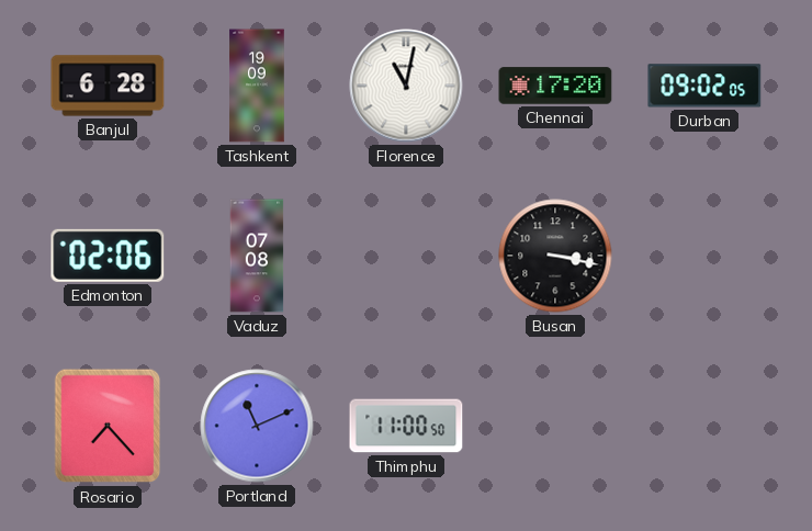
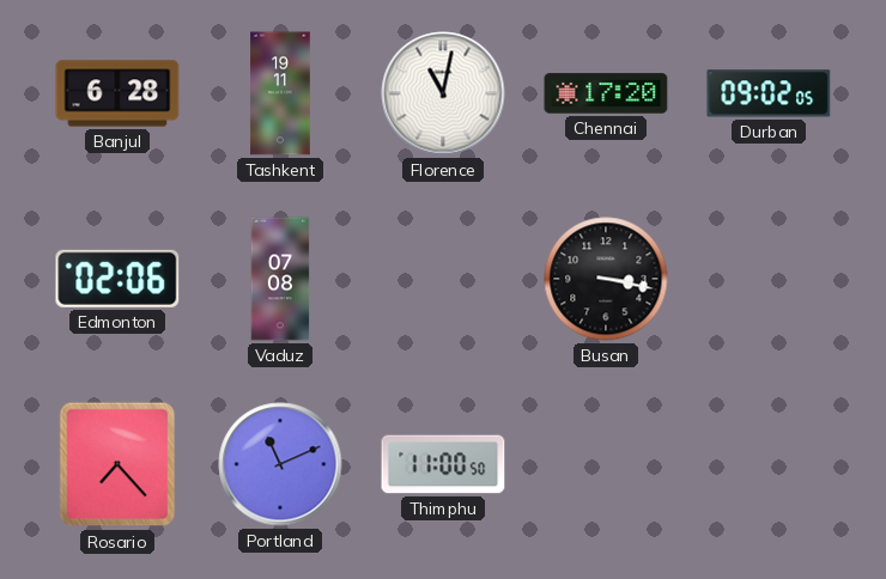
Tashkent: 19:09 -> 19:11
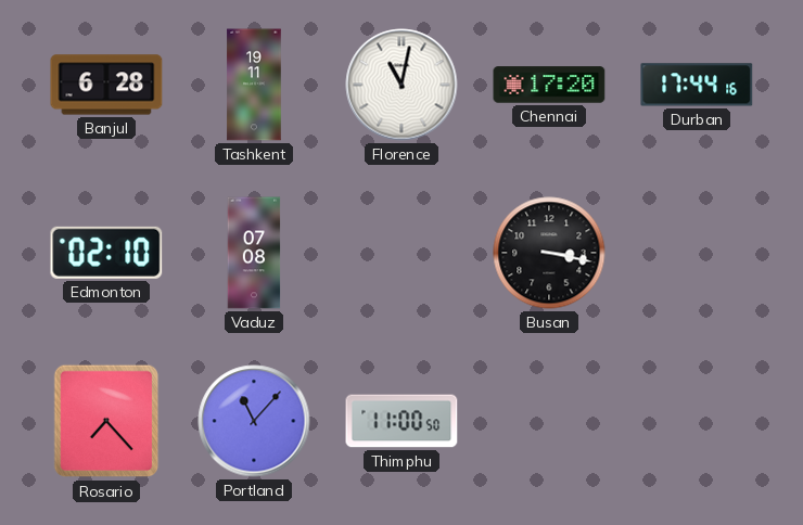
Durban: 09:02 -> 17:44
Edmonton: 02:06 -> 02:10
Portland: 11:11 -> 11:07
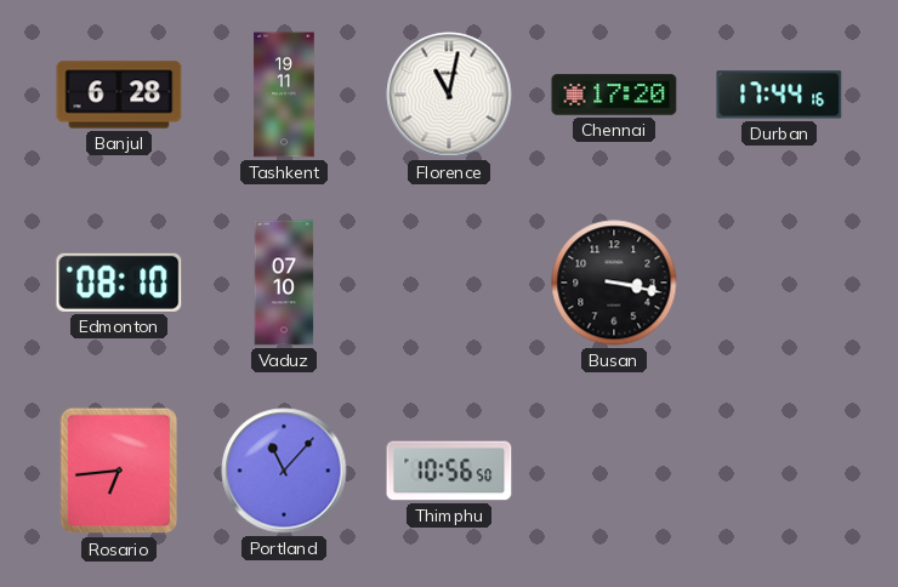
Edmonton: 02:10 -> 08:10
Vaduz: 07:08 -> 07:10
Rosario: 7:23 -> 6:44
Thimphu: 11:00 -> 10:56
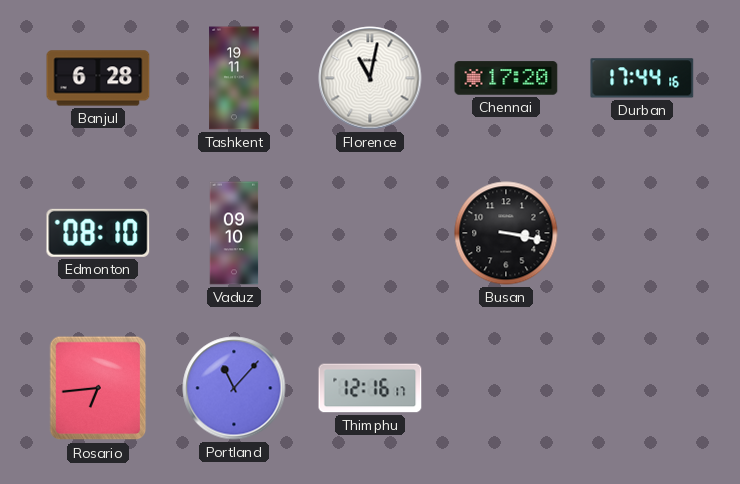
Vaduz: 07:10 -> 09:10
Thimphu: 10:56 -> 12:16
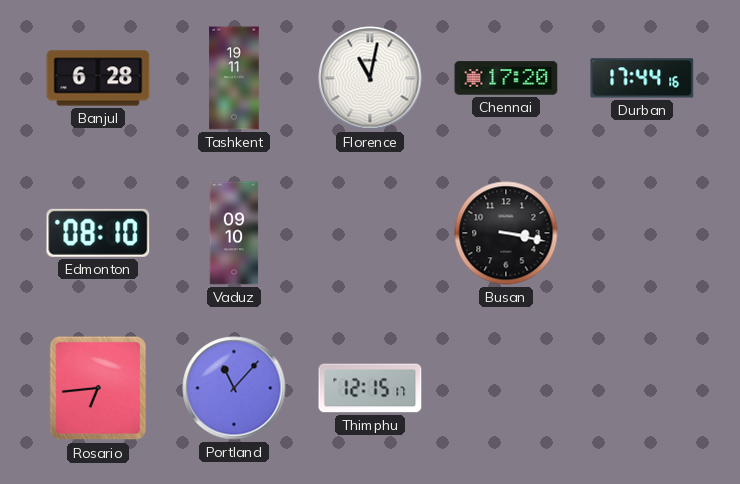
Thimphu: 12:16 -> 12:15
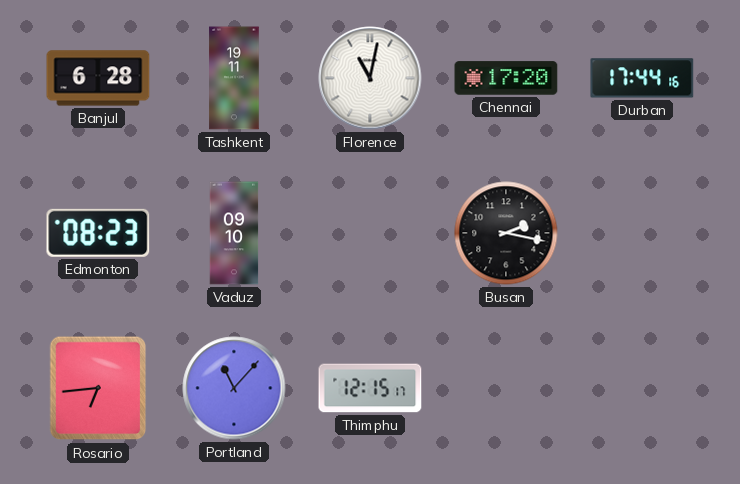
Edmonton: 08:10 -> 08:23
Busan: 3:17 -> 2:17
